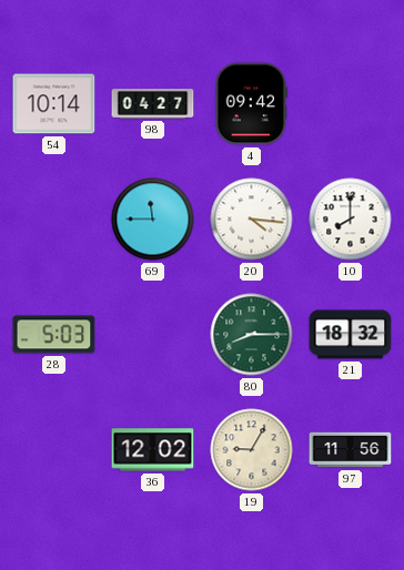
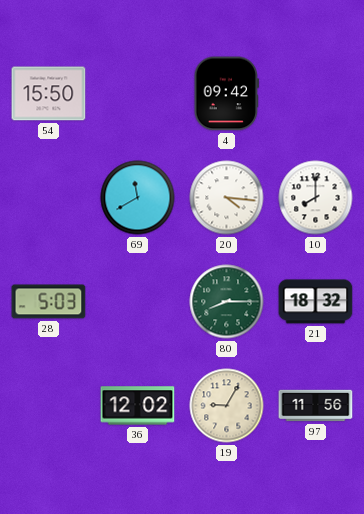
54: 10:14 -> 15:50
98: 04:27 -> none
69: 11:45 -> 11:40
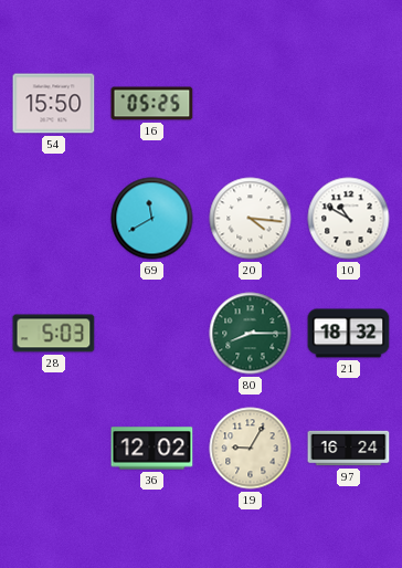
16: none -> 05:25
4: 09:42 -> none
10: 8:00 -> 10:50
97: 11:56 -> 16:24
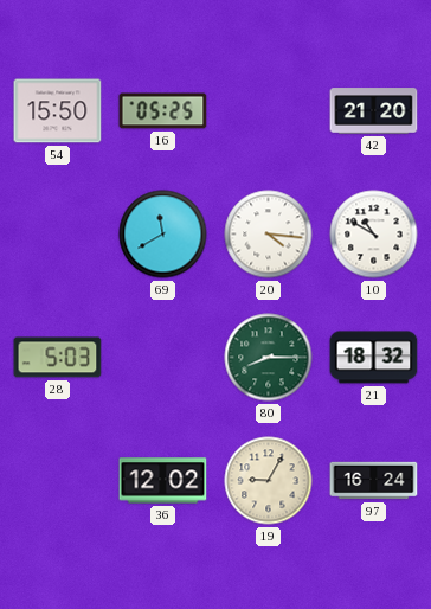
42: none -> 21:20
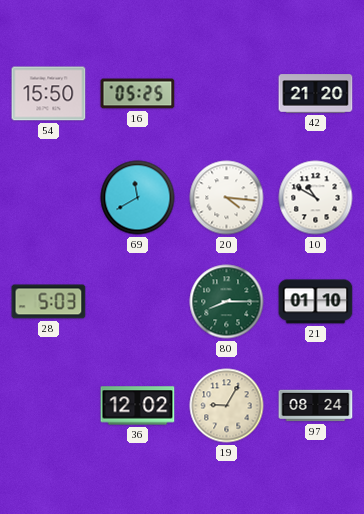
21: 18:32 -> 01:10
97: 16:24 -> 08:24
